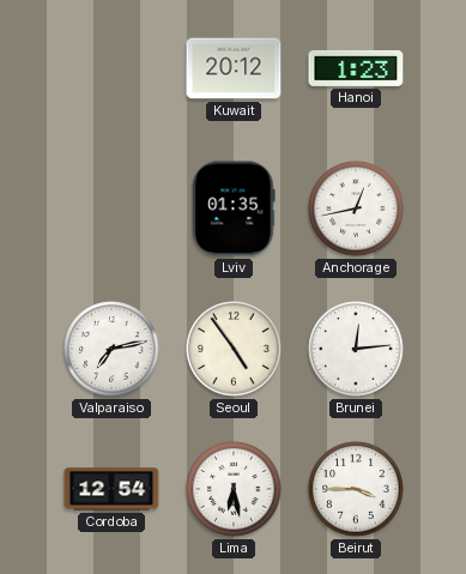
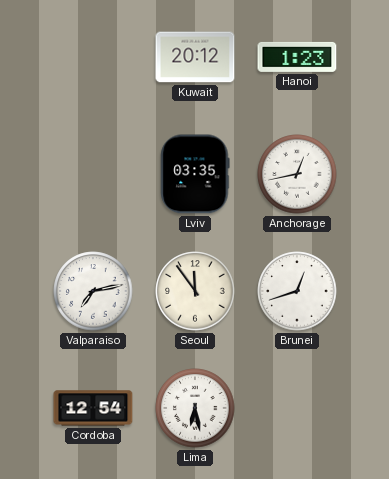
Lviv: 01:35 -> 03:35
Seoul: 4:54 -> 11:54
Brunei: 12:14 -> 12:42
Beirut: 3:45 -> none
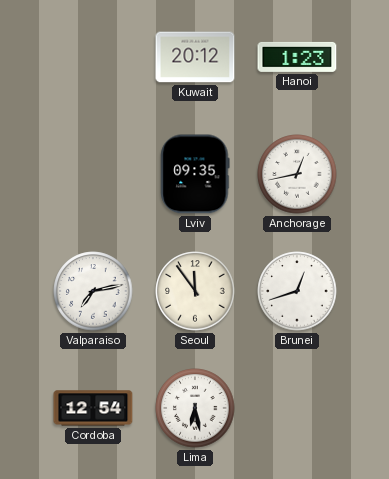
Lviv: 03:35 -> 09:35
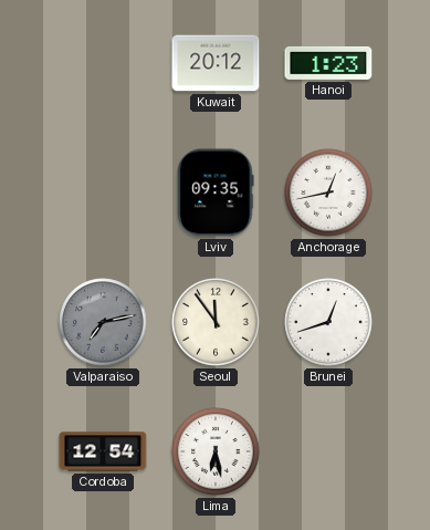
Valparaiso dial: white -> grey
